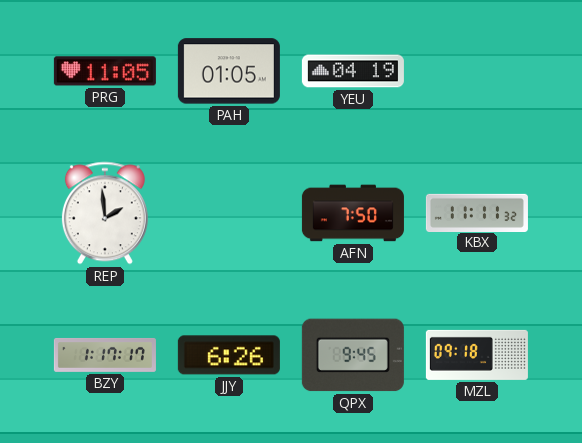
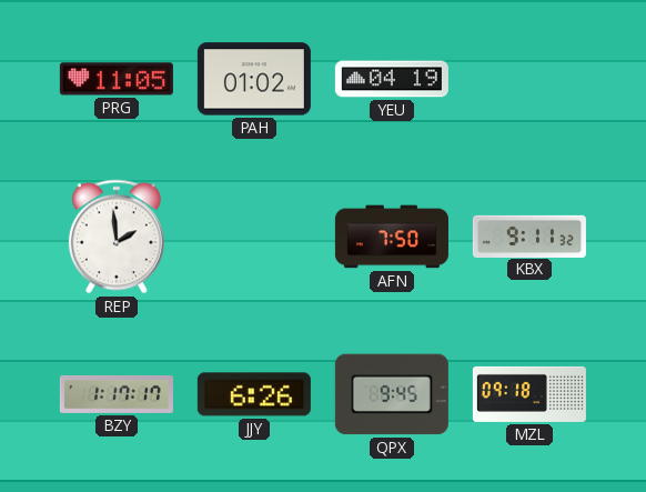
PAH: 01:05 -> 01:02
KBX: 11:11 -> 9:11
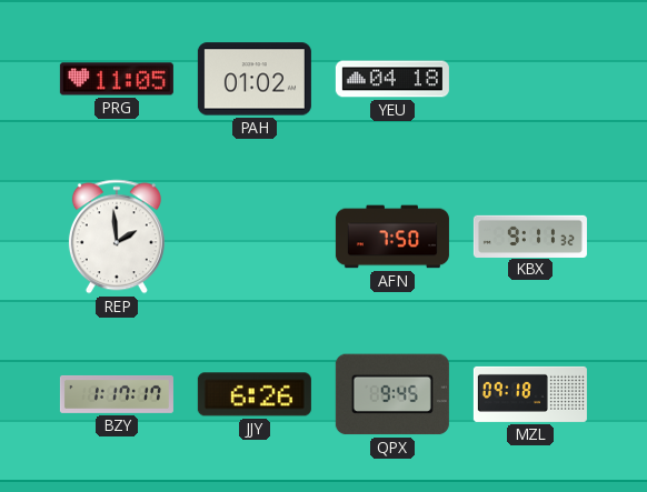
YEU: 04:19 -> 04:18
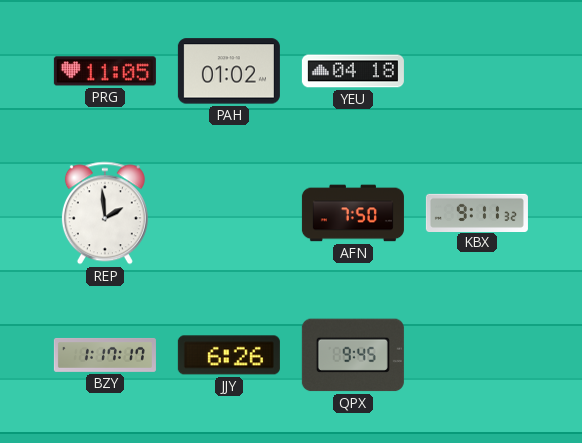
MZL: 09:18 -> none
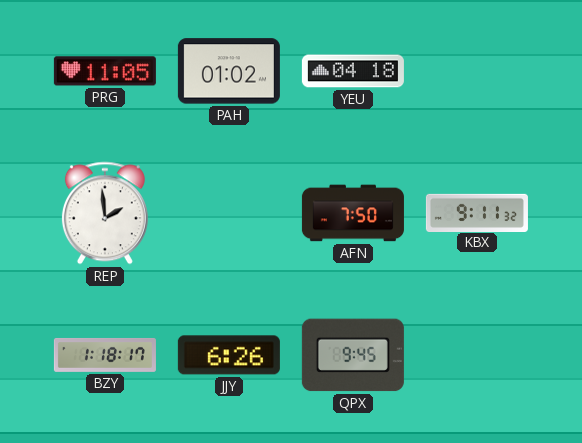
BZY: 1:17 -> 1:18
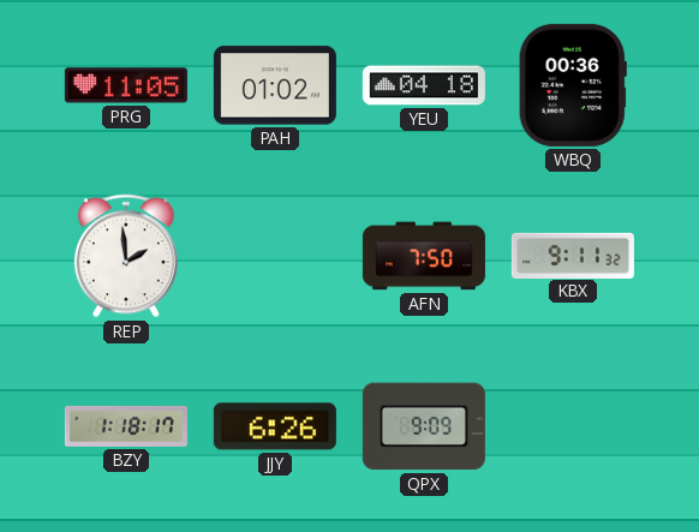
WBQ: none -> 00:36
QPX: 9:45 -> 9:09
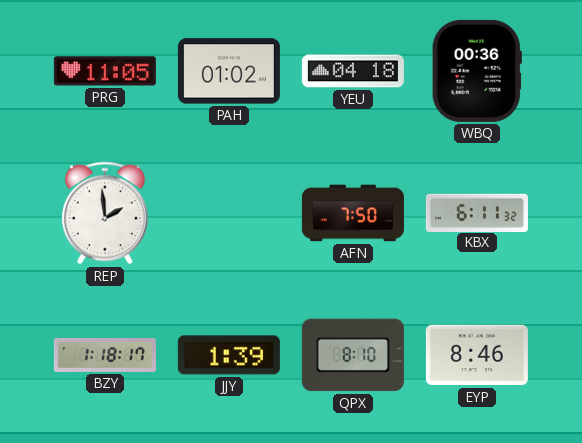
KBX: 9:11 -> 6:11
JJY: 6:26 -> 1:39
QPX: 9:09 -> 8:10
EYP: none -> 8:46
